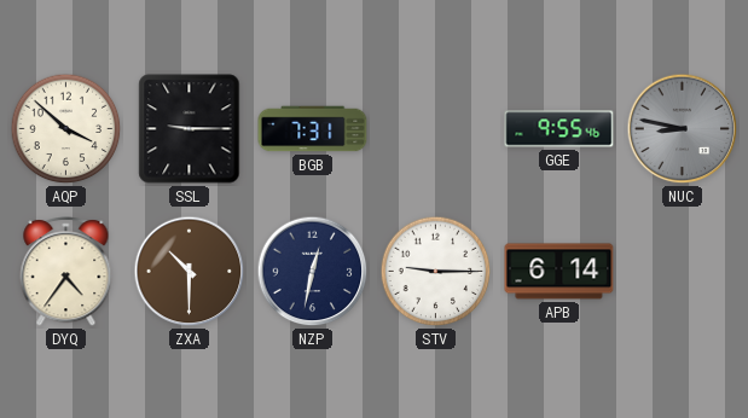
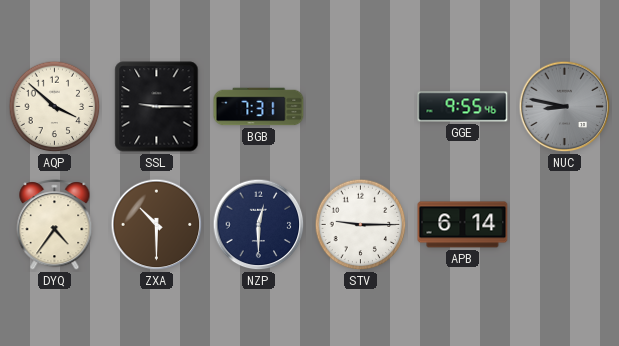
NZP: 12:32 -> 12:30
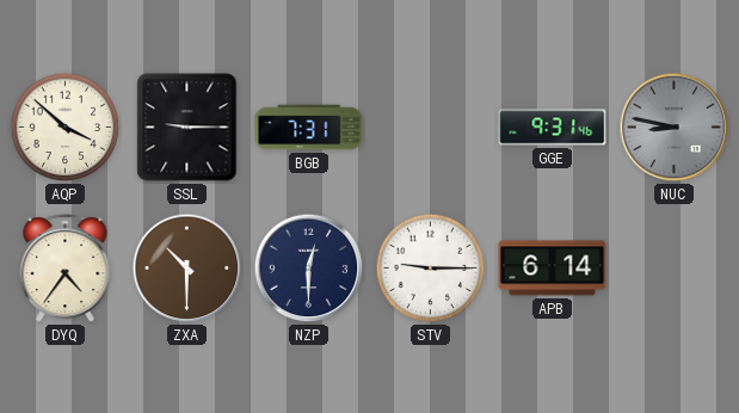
GGE: 9:55 -> 9:31
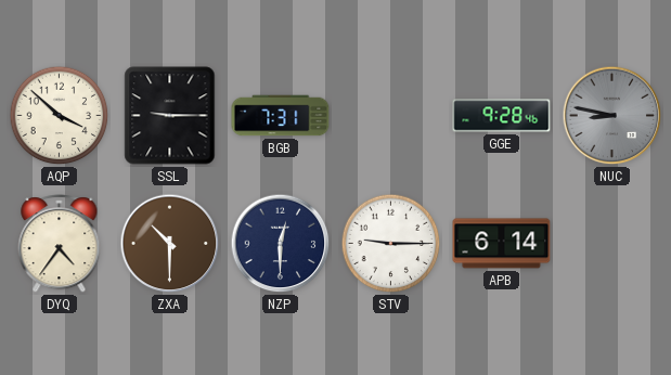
GGE: 9:31 -> 9:28
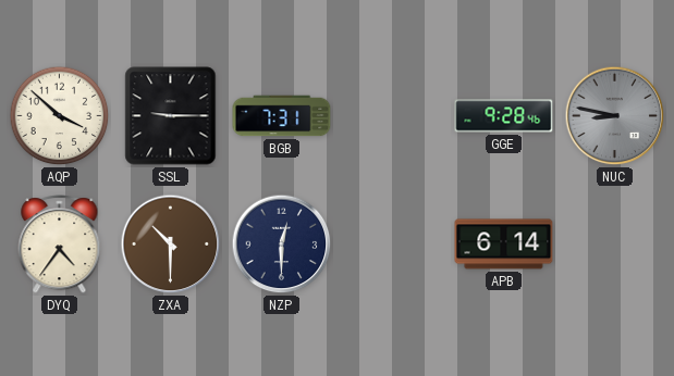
STV: 9:15 -> none
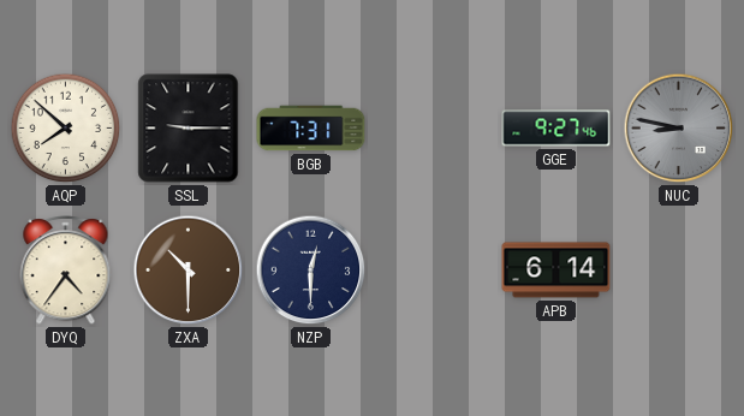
AQP: 3:52 -> 7:52
GGE: 9:28 -> 9:27
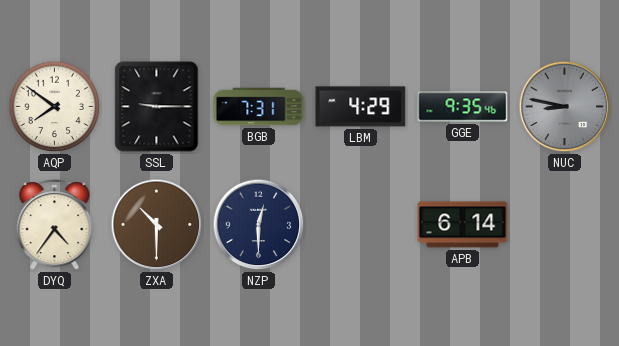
AQP: 7:52 -> 7:51
LBM: none -> 4:29
GGE: 9:27 -> 9:35
